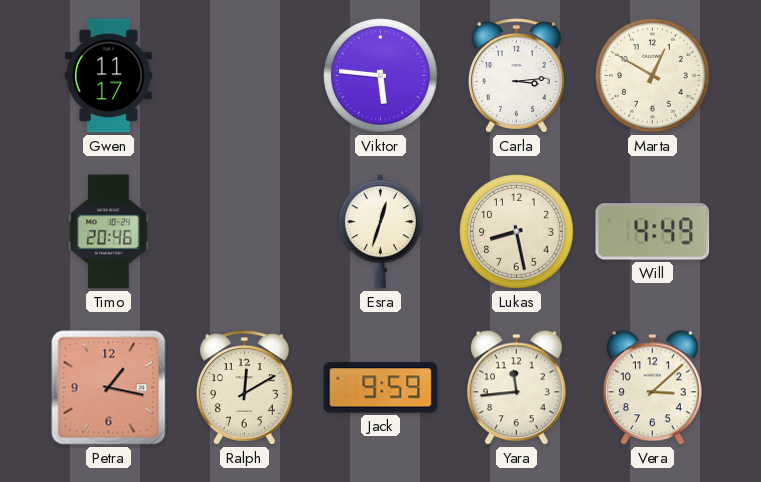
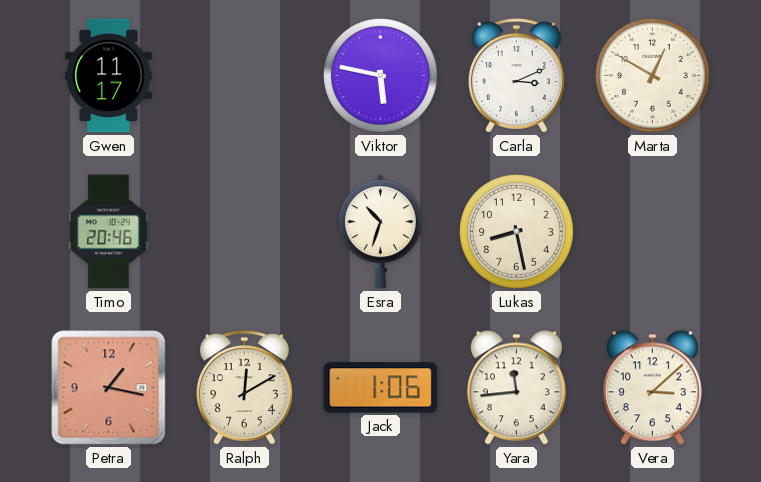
Viktor: 5:46 -> 5:47
Carla: 3:14 -> 3:11
Esra: 12:33 -> 10:33
Will: 4:49 -> none
Jack: 9:59 -> 1:06
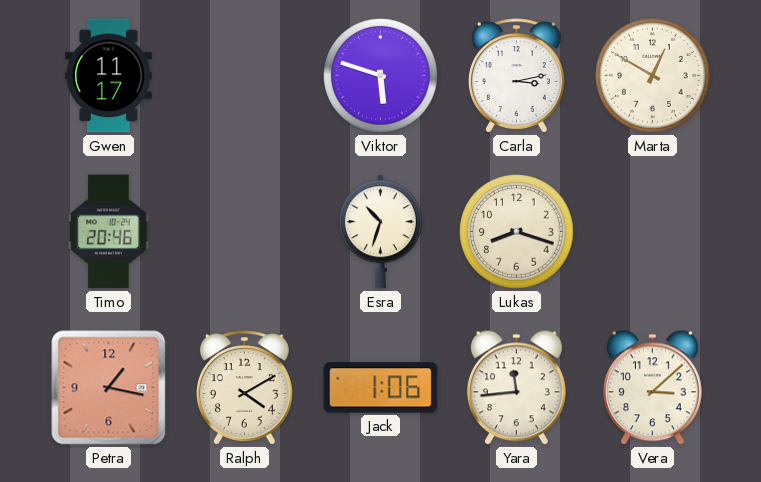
Viktor: 5:47 -> 5:48
Carla: 3:11 -> 3:13
Lukas: 8:28 -> 8:18
Ralph: 12:10 -> 4:10
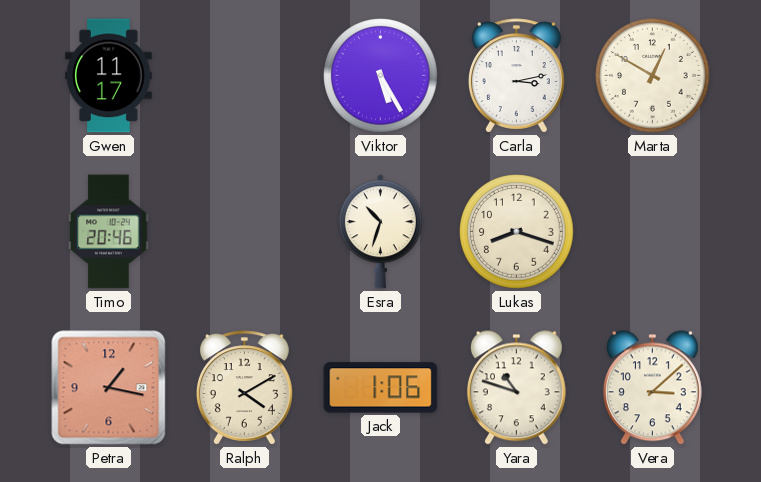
Viktor: 5:48 -> 5:25
Yara: 11:44 -> 10:48
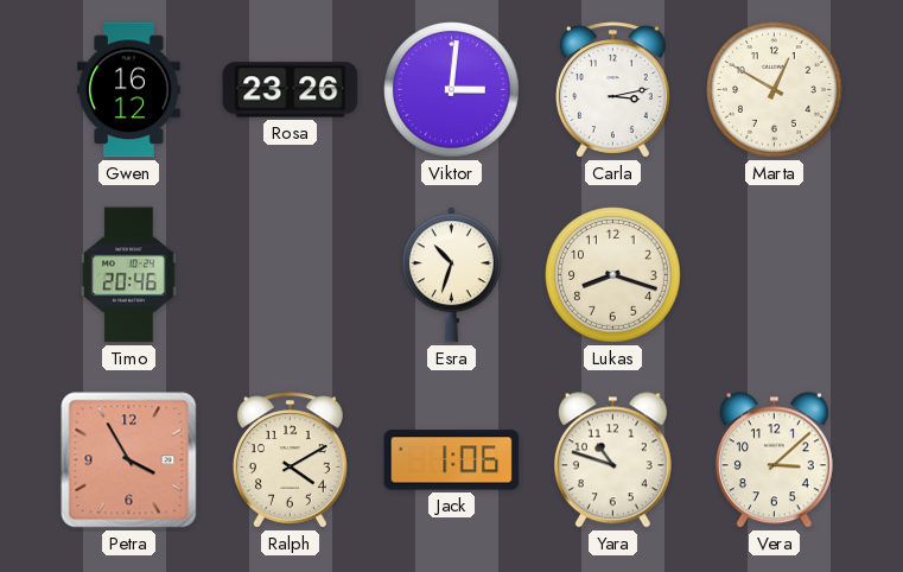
Gwen: 11:17 -> 16:12
Rosa: none -> 23:26
Viktor: 5:25 -> 3:01
Petra: 1:17 -> 3:55
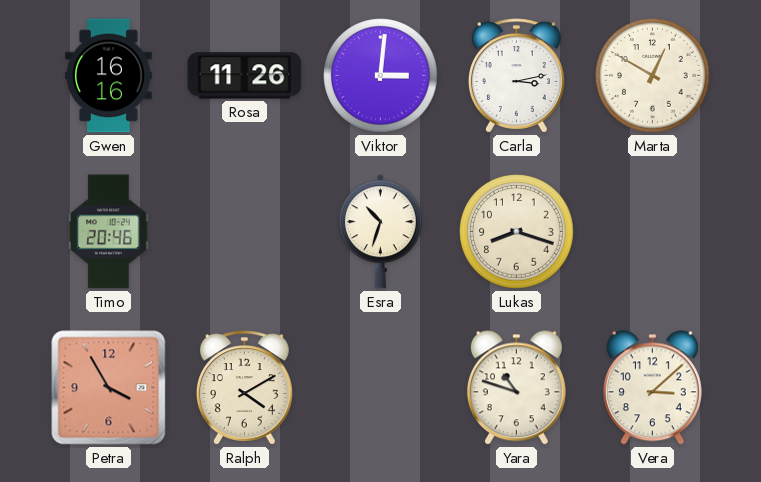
Gwen: 16:12 -> 16:16
Rosa: 23:26 -> 11:26
Jack: 1:06 -> none
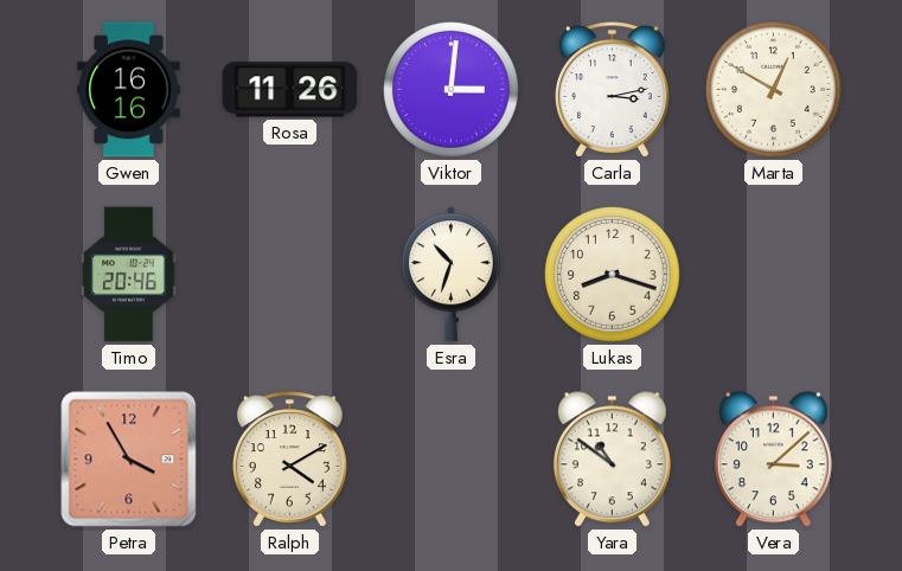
Yara: 10:48 -> 10:51
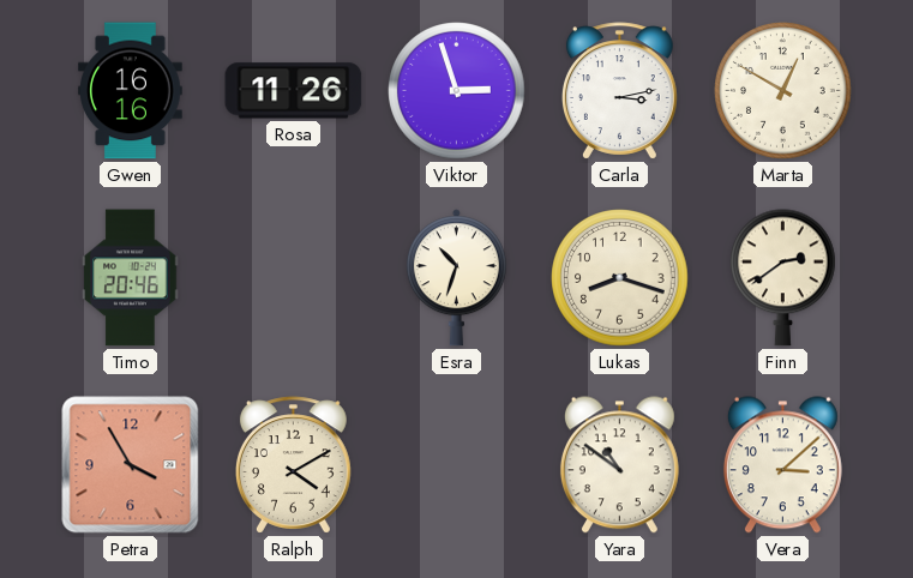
Viktor: 3:01 -> 2:57
Finn: none -> 2:39
